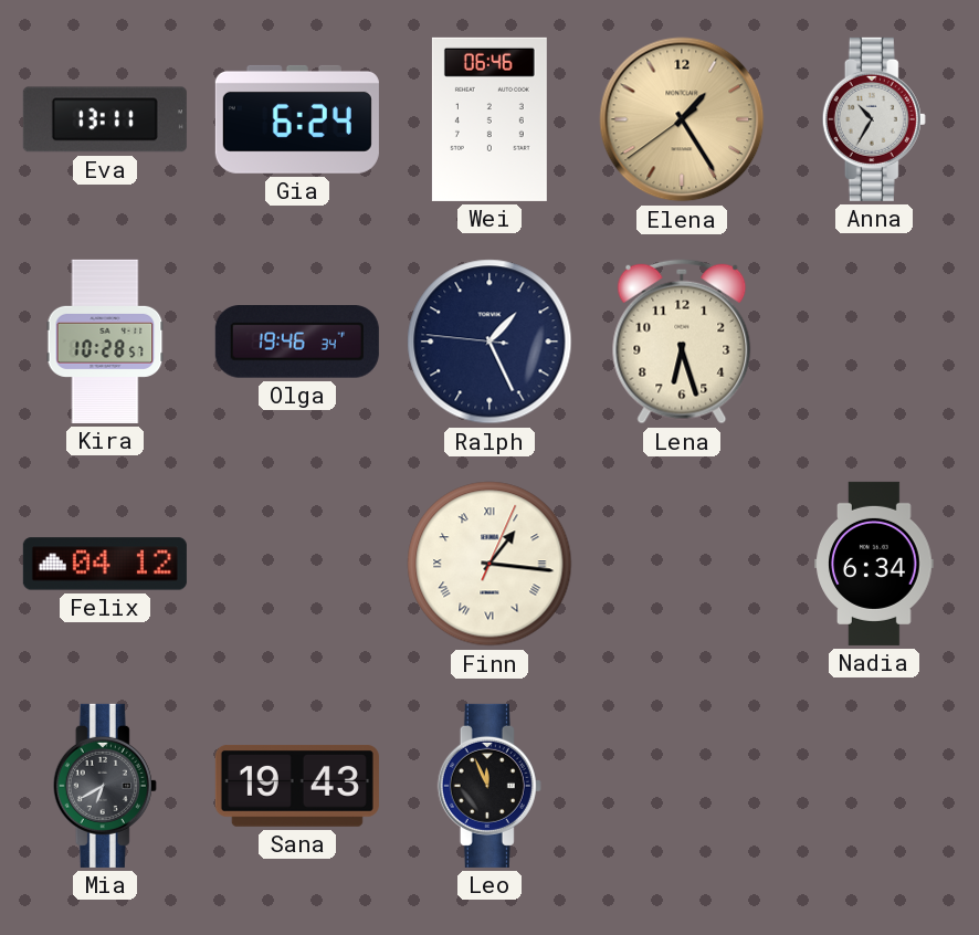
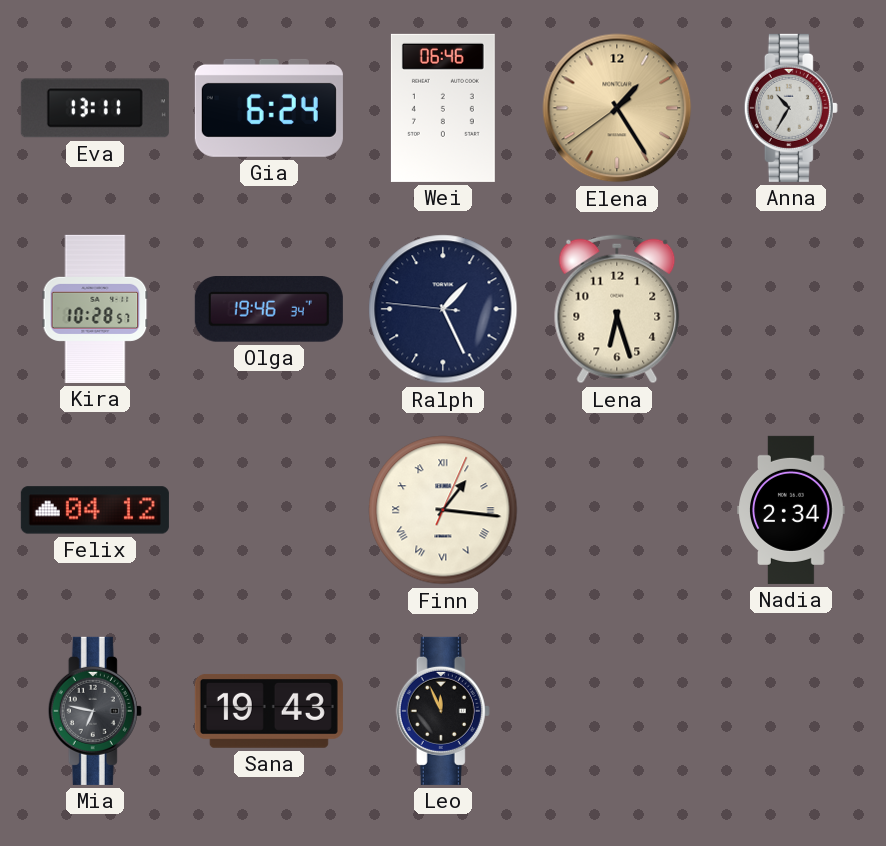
Nadia: 6:34 -> 2:34
Mia: 6:40 -> 6:47
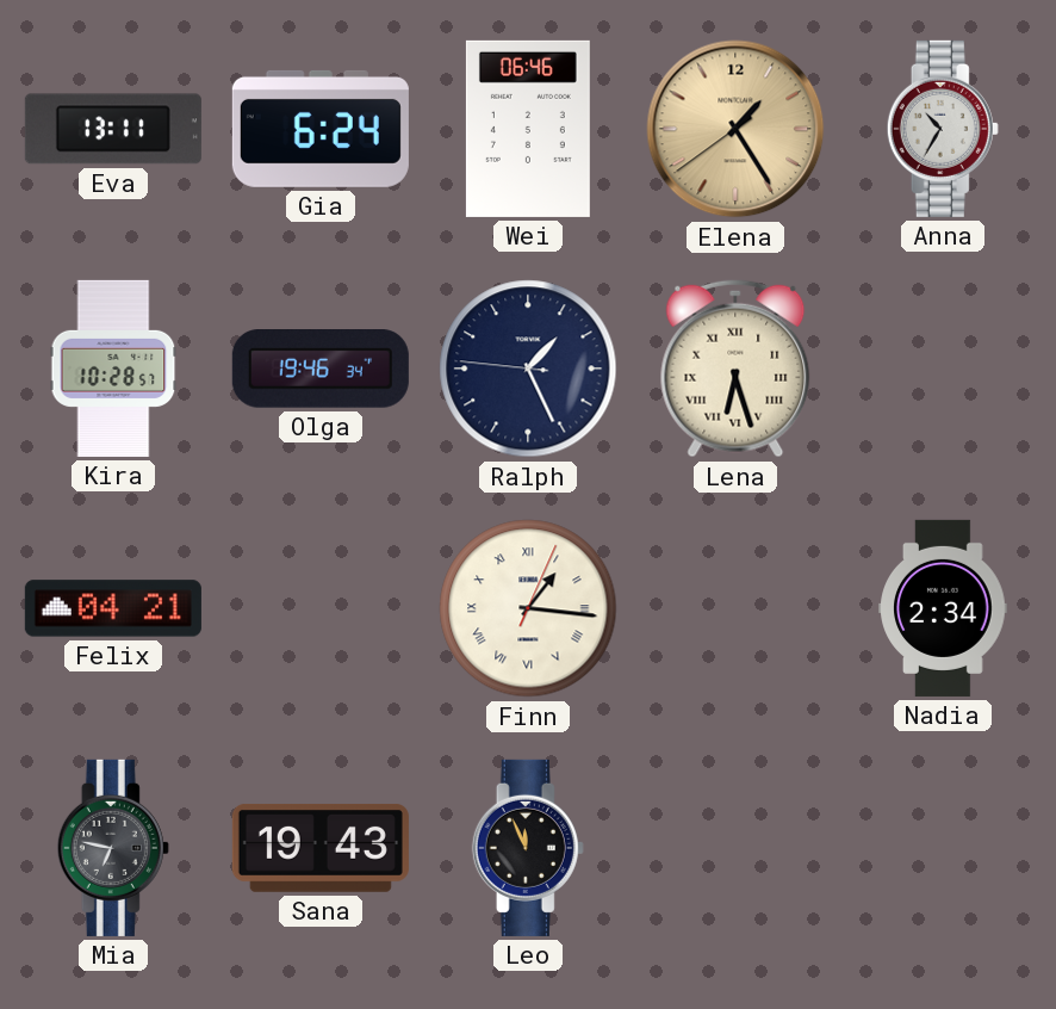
Lena numerals: Arabic -> Roman
Felix: 04:12 -> 04:21
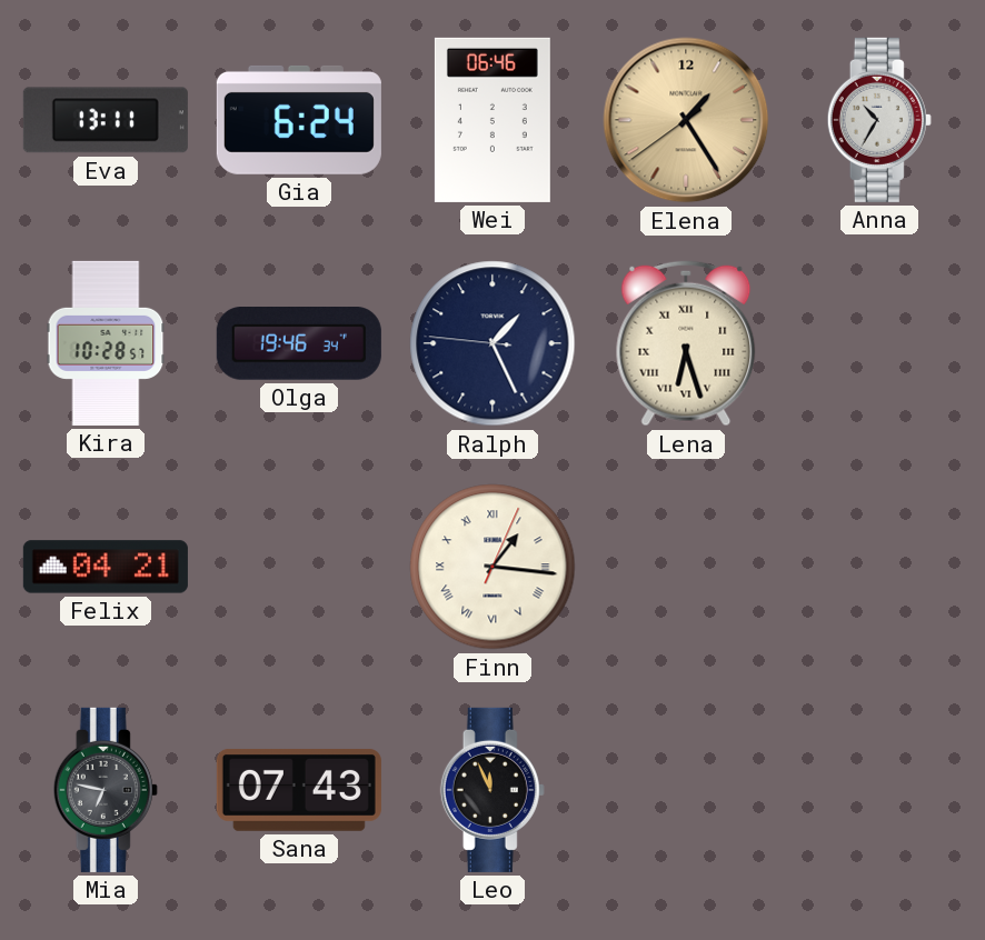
Nadia: 2:34 -> none
Sana: 19:43 -> 07:43
